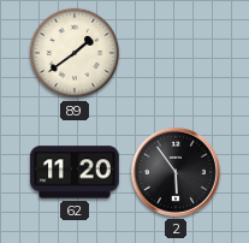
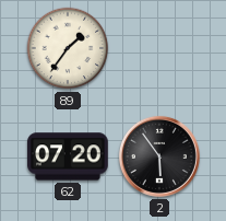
89: 1:39 -> 1:36
62: 11:20 -> 07:20
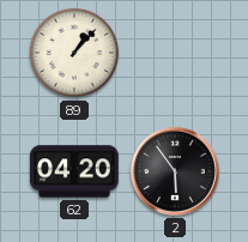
89: 1:36 -> 1:07
62: 07:20 -> 04:20
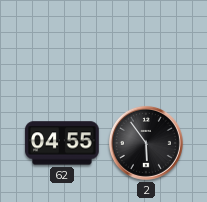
89: 1:07 -> none
62: 04:20 -> 04:55
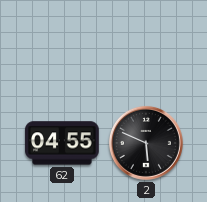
2: 5:54 -> 5:49
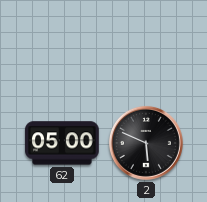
62: 04:55 -> 05:00
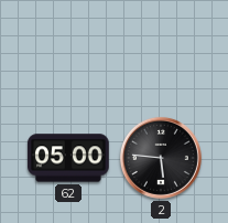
2: 5:49 -> 5:46
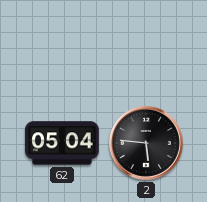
62: 05:00 -> 05:04
